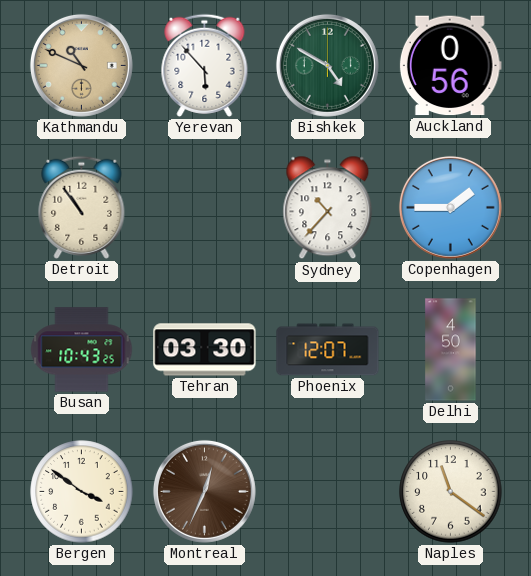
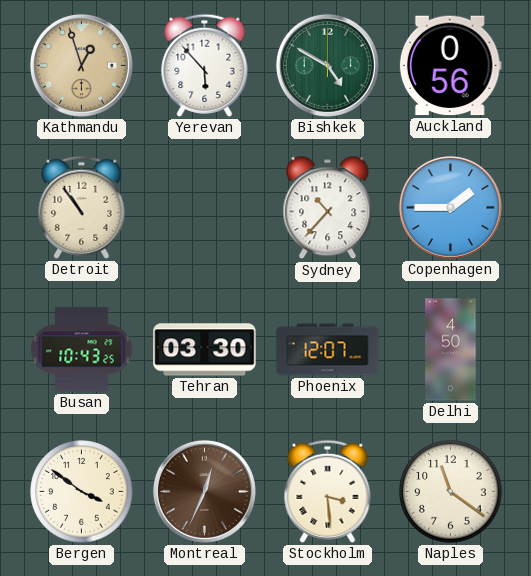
Kathmandu: 10:49 -> 12:57
Stockholm: none -> 3:29
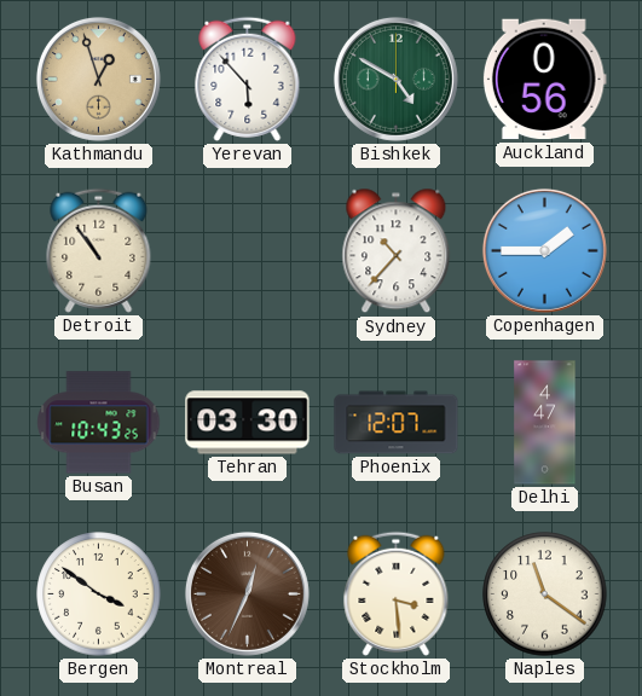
Delhi: 4:50 -> 4:47
